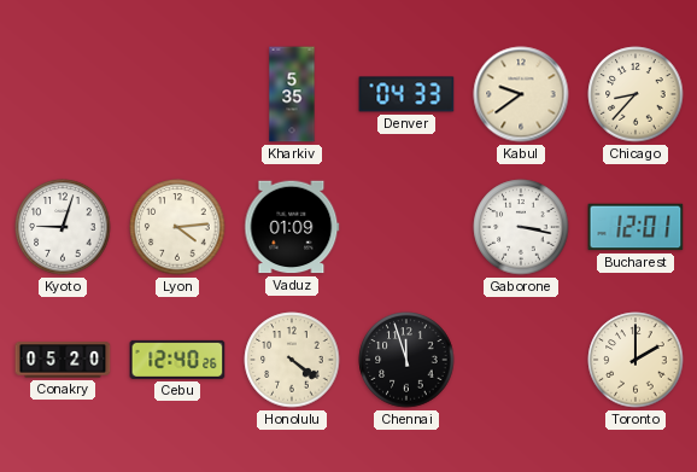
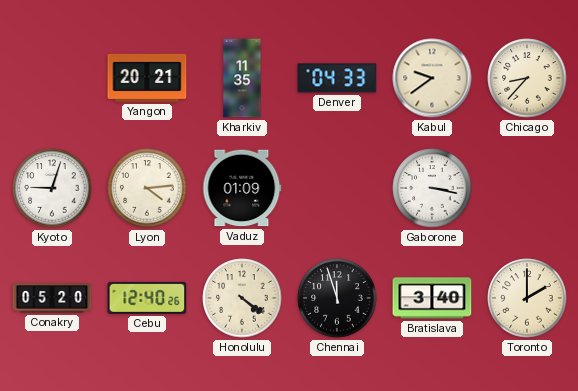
Yangon: none -> 20:21
Kharkiv: 5:35 -> 11:35
Bucharest: 12:01 -> none
Bratislava: none -> 3:40
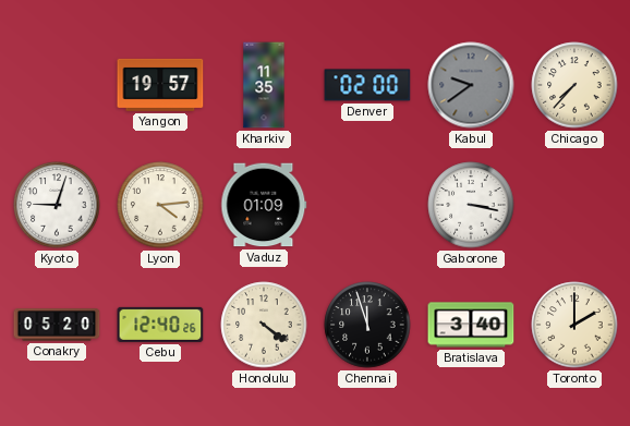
Yangon: 20:21 -> 19:57
Denver: 04:33 -> 02:00
Kabul dial: cream -> grey
Chicago: 8:37 -> 7:37
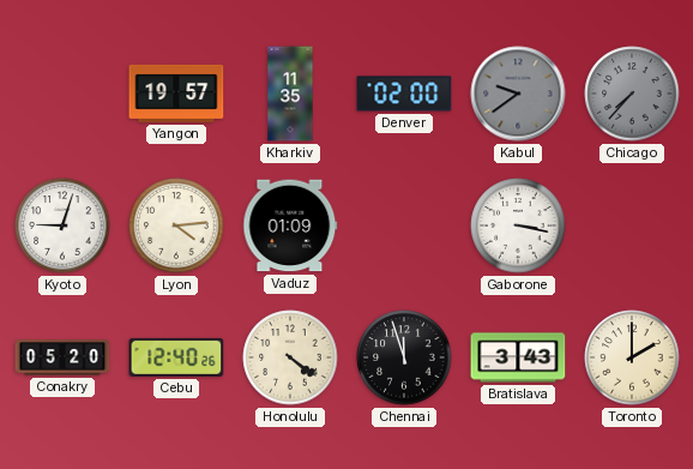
Chicago dial: cream -> grey
Bratislava: 3:40 -> 3:43
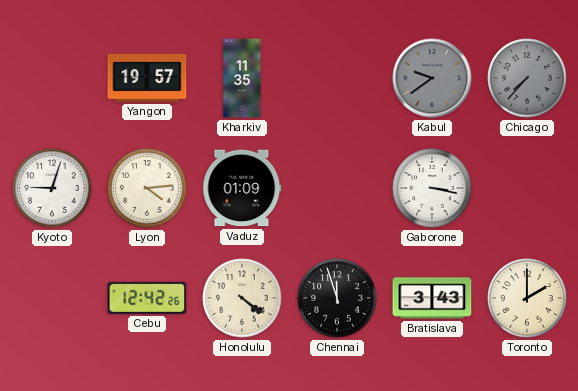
Denver: 02:00 -> none
Conakry: 05:20 -> none
Cebu: 12:40 -> 12:42
